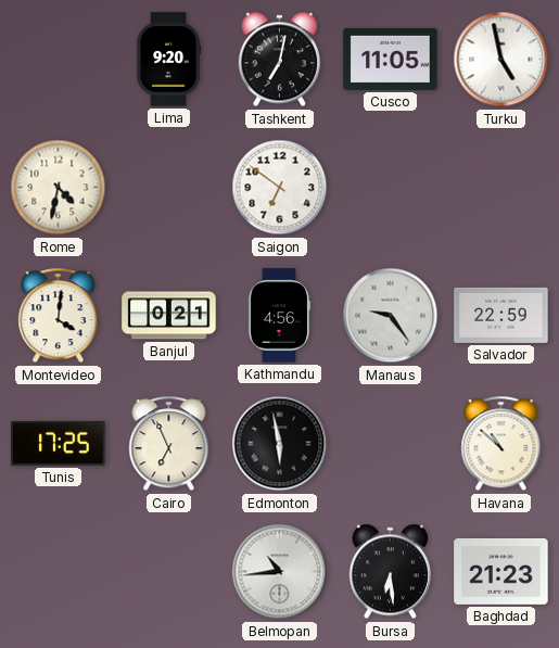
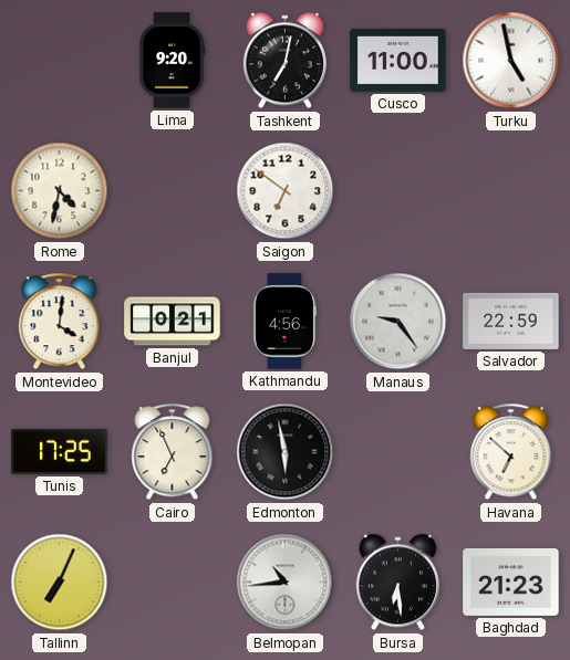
Cusco: 11:05 -> 11:00
Havana: 10:52 -> 6:52
Tallinn: none -> 7:04
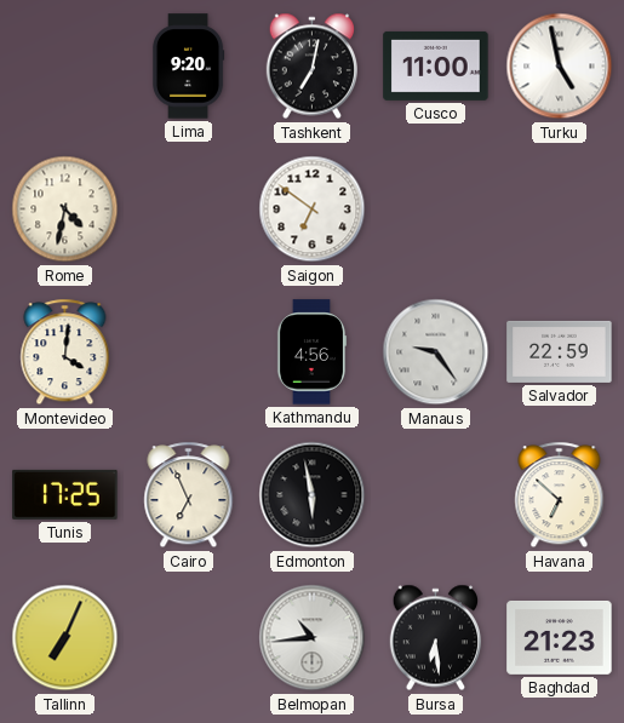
Banjul: 0:21 -> none
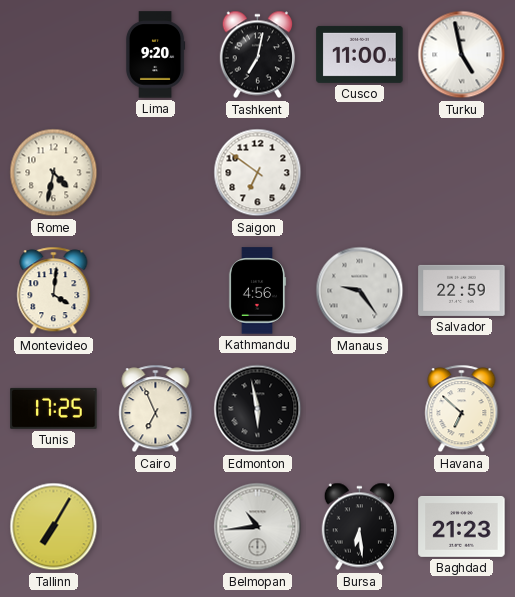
Tallinn: 7:04 -> 7:05
